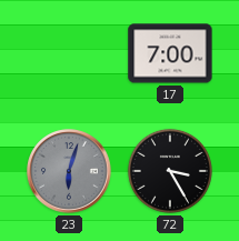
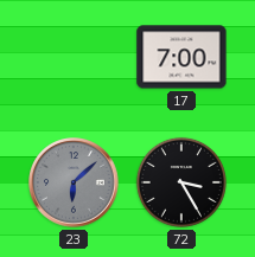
23: 6:03 -> 6:08
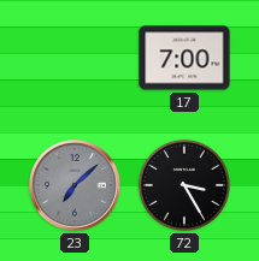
23: 6:08 -> 7:08
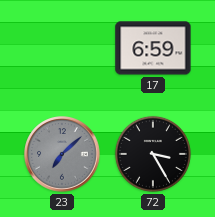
17: 7:00 -> 6:59
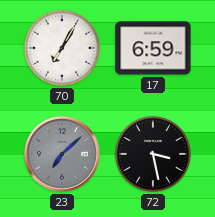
70: none -> 7:05
72: 3:25 -> 3:28
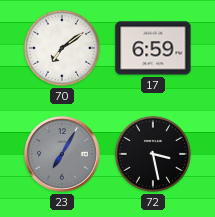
70: 7:05 -> 7:09
23: 7:08 -> 7:05
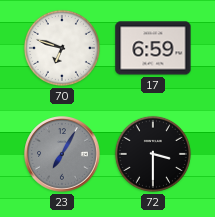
70: 7:09 -> 6:48
72: 3:28 -> 3:30
